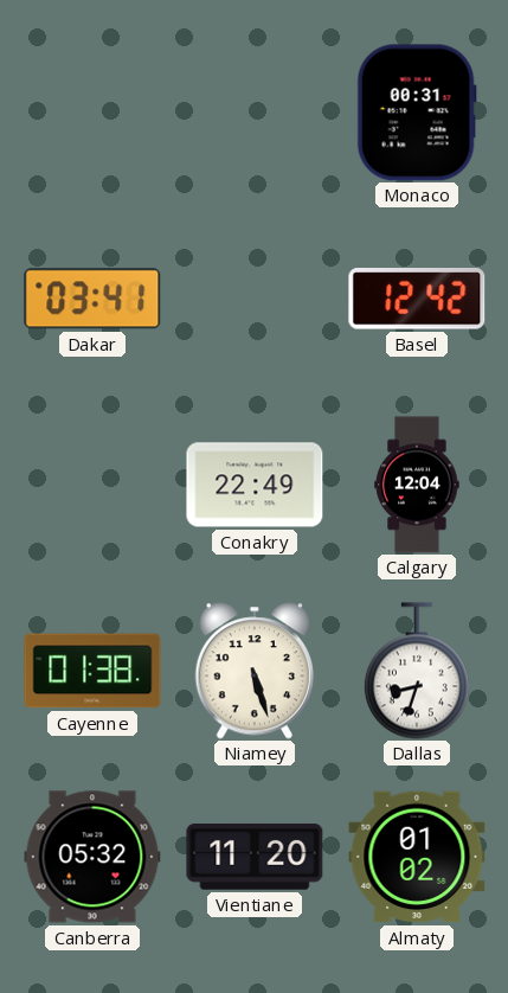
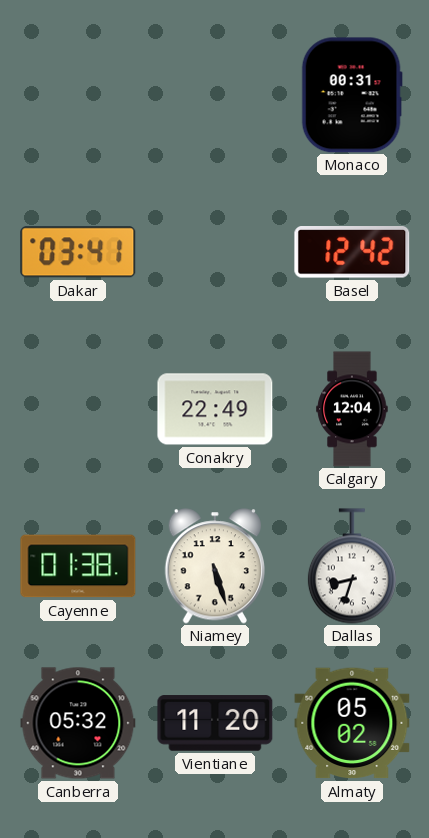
Almaty: 01:02 -> 05:02
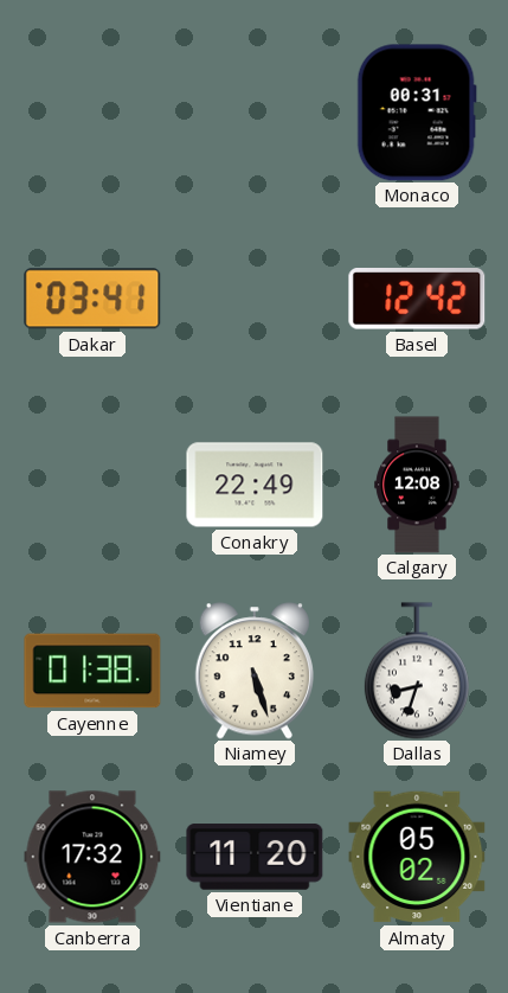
Calgary: 12:04 -> 12:08
Canberra: 05:32 -> 17:32
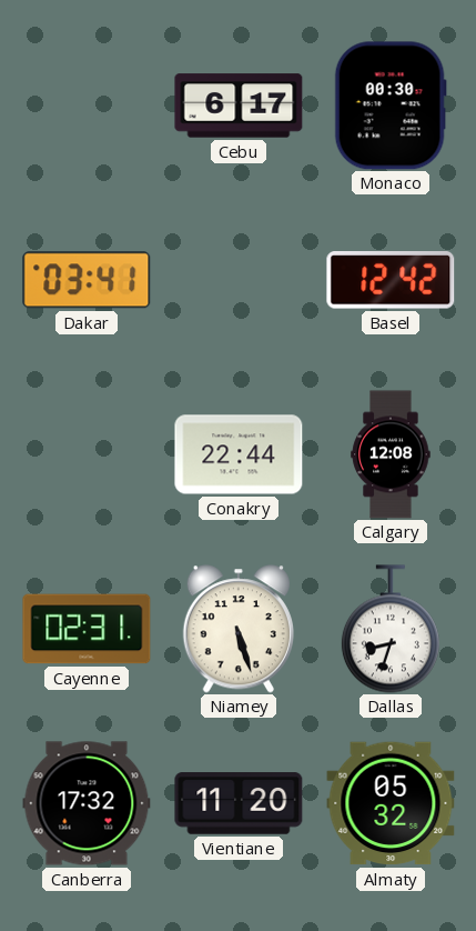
Cebu: none -> 6:17
Monaco: 00:31 -> 00:30
Conakry: 22:49 -> 22:44
Cayenne: 01:38 -> 02:31
Almaty: 05:02 -> 05:32
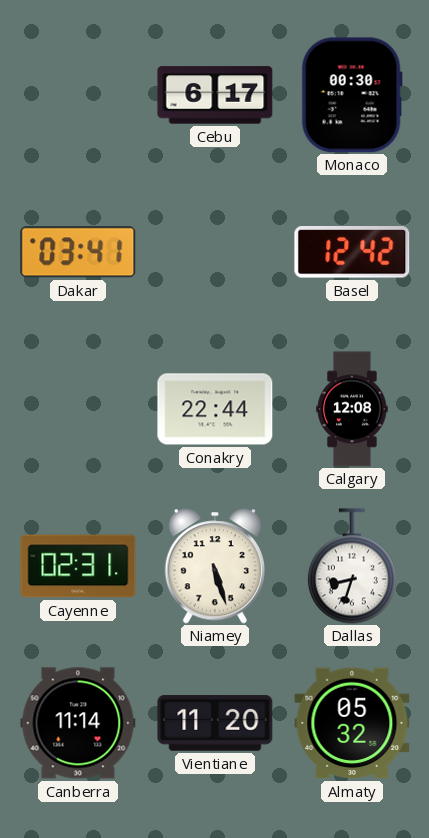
Canberra: 17:32 -> 11:14
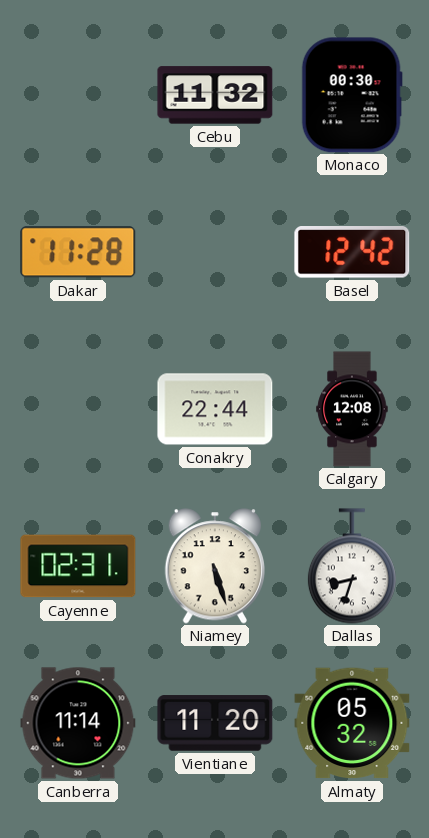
Cebu: 6:17 -> 11:32
Dakar: 03:41 -> 11:28
